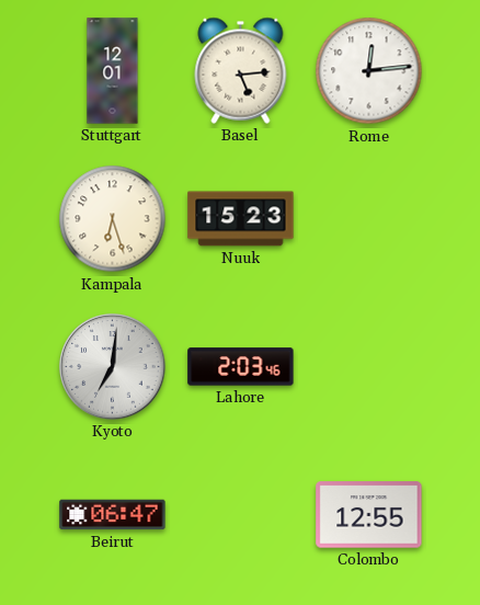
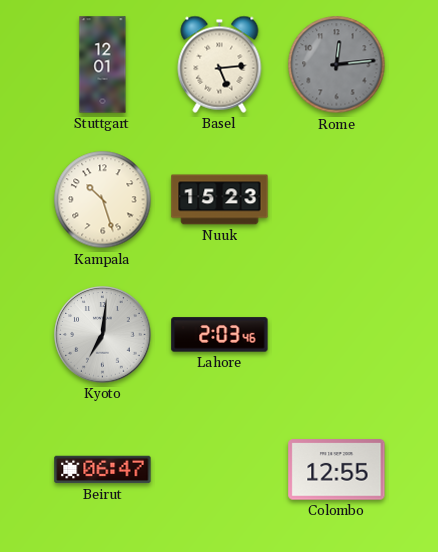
Rome dial: white -> grey
Kampala: 6:27 -> 10:27
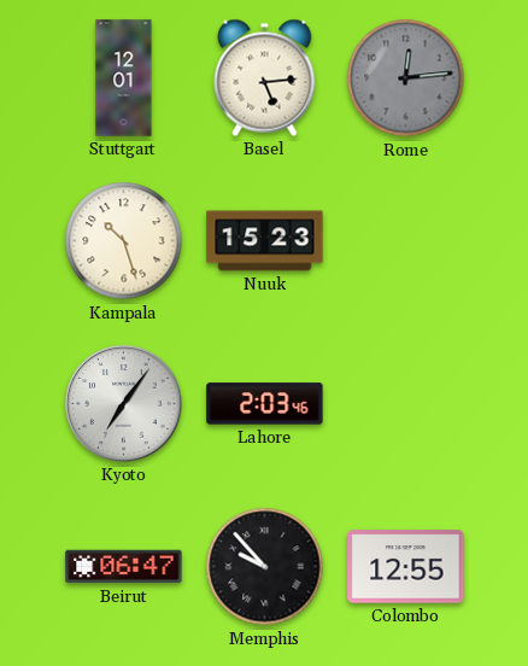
Kyoto: 7:01 -> 7:06
Memphis: none -> 9:53
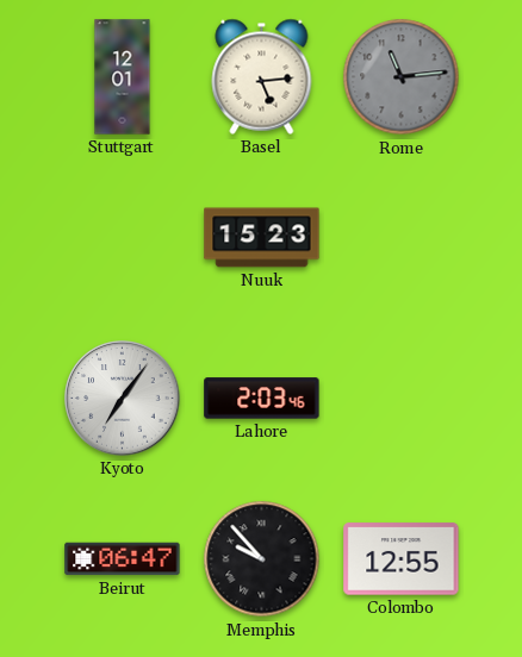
Rome: 12:14 -> 11:14
Kampala: 10:27 -> none
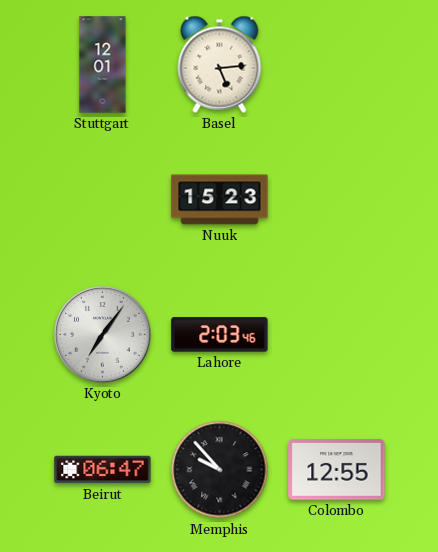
Rome: 11:14 -> none
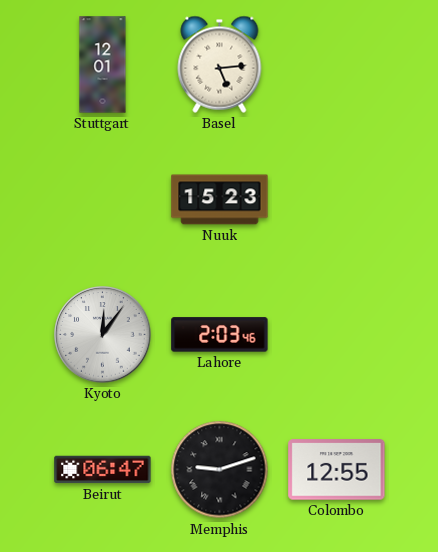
Kyoto: 7:06 -> 12:06
Memphis: 9:53 -> 9:12
